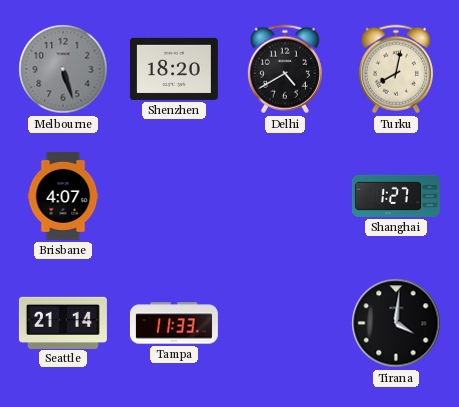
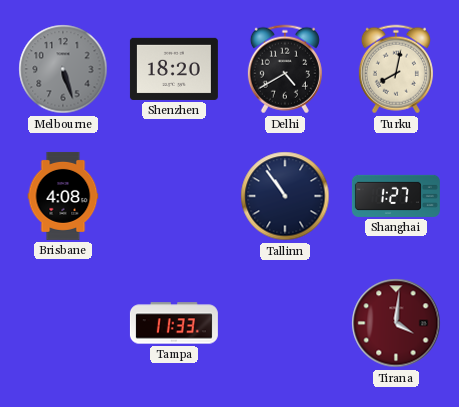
Brisbane: 4:07 -> 4:08
Tallinn: none -> 10:54
Seattle: 21:14 -> none
Tirana dial: black -> burgundy
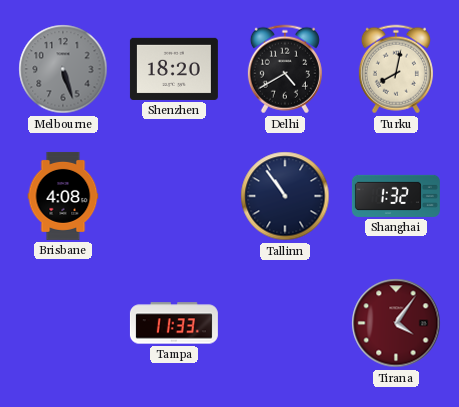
Shanghai: 1:27 -> 1:32
Tirana: 4:01 -> 4:06
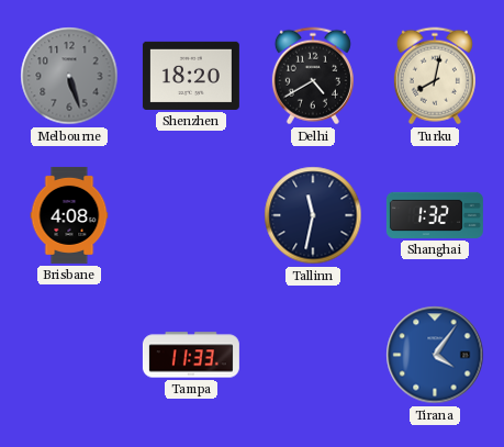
Tallinn: 10:54 -> 11:32
Tirana dial: burgundy -> blue
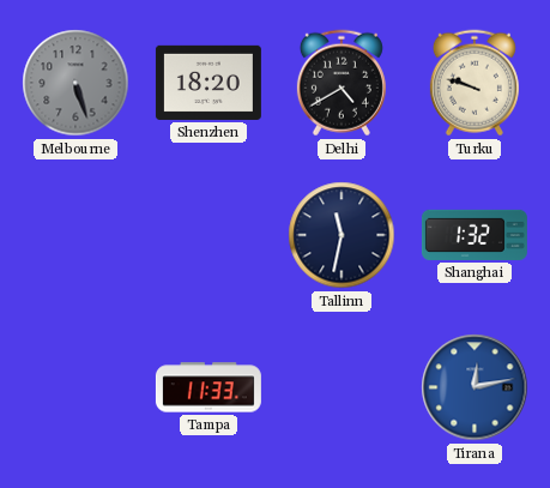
Turku: 8:02 -> 9:48
Brisbane: 4:08 -> none
Tirana: 4:06 -> 12:13
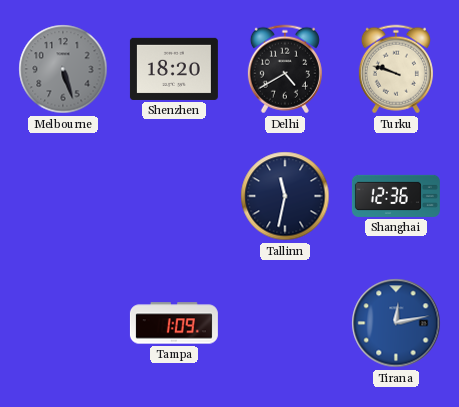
Shanghai: 1:32 -> 12:36
Tampa: 11:33 -> 1:09
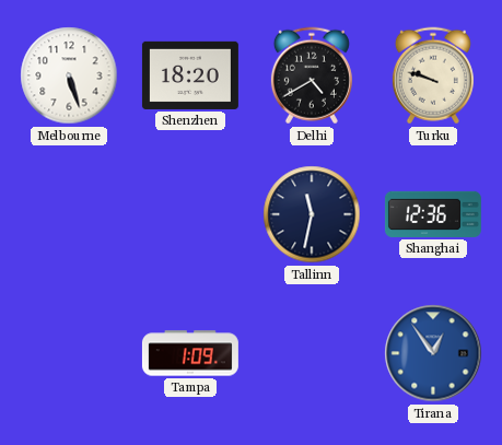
Melbourne dial: grey -> white
Tirana: 12:13 -> 12:54
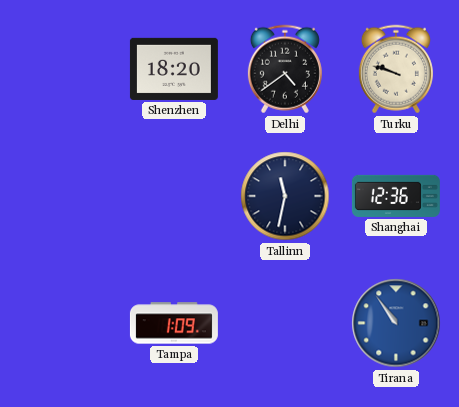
Melbourne: 5:27 -> none
Delhi: 4:40 -> 4:39
Tirana: 12:54 -> 10:54
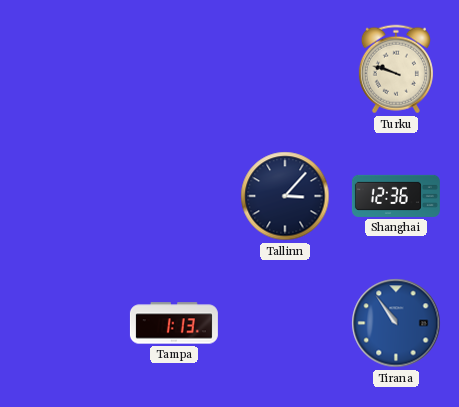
Shenzhen: 18:20 -> none
Delhi: 4:39 -> none
Tallinn: 11:32 -> 3:07
Tampa: 1:09 -> 1:13
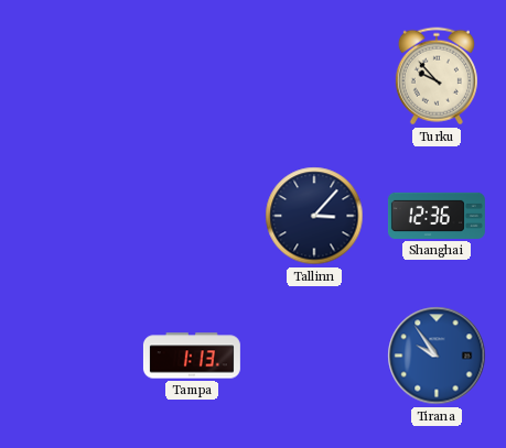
Turku: 9:48 -> 9:53
Tirana: 10:54 -> 9:54
